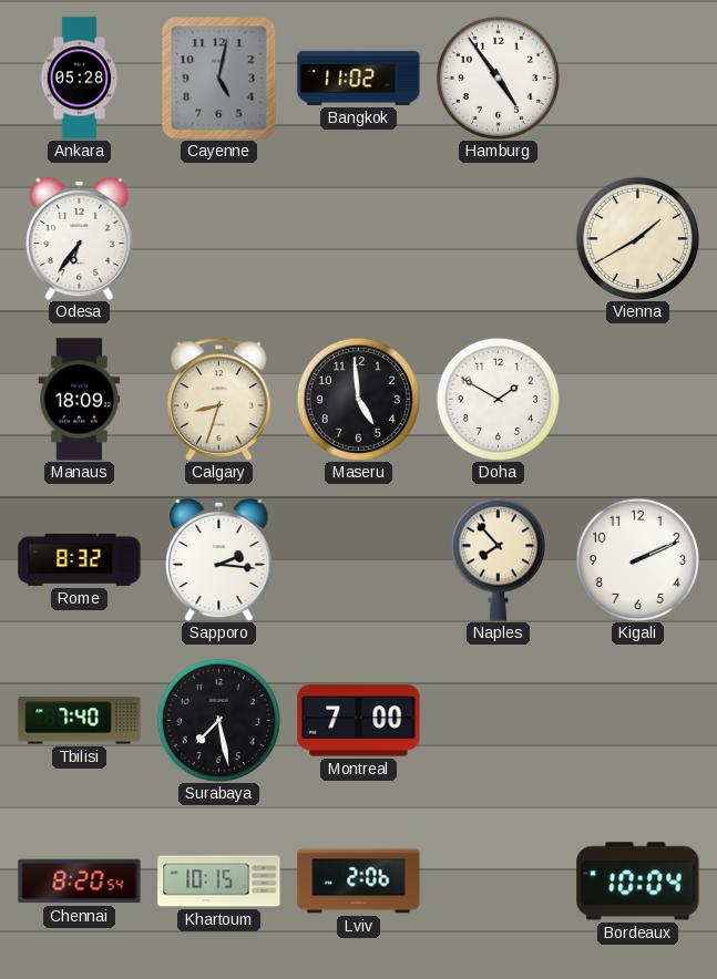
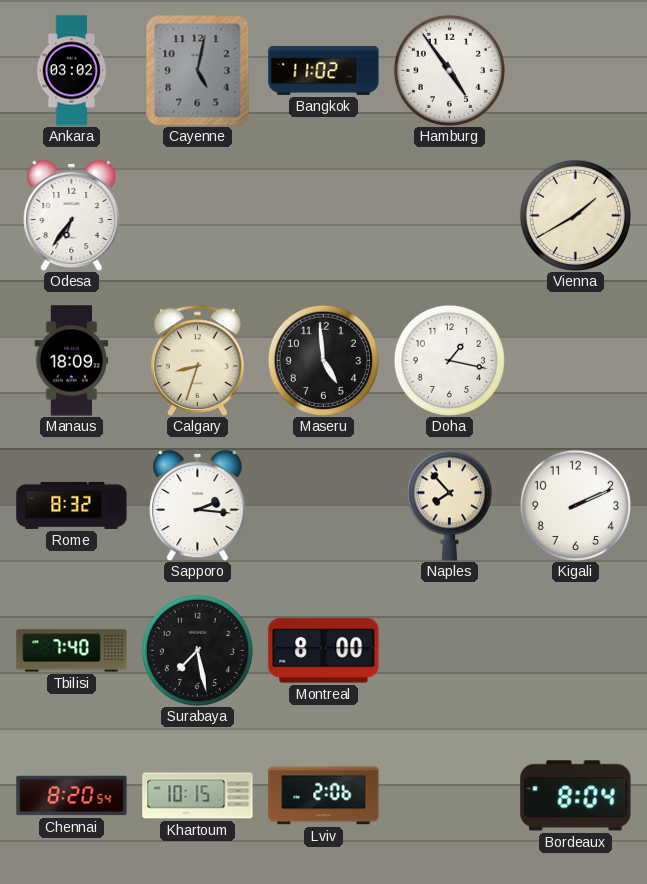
Ankara: 05:28 -> 03:02
Doha: 1:50 -> 1:17
Montreal: 7:00 -> 8:00
Bordeaux: 10:04 -> 8:04
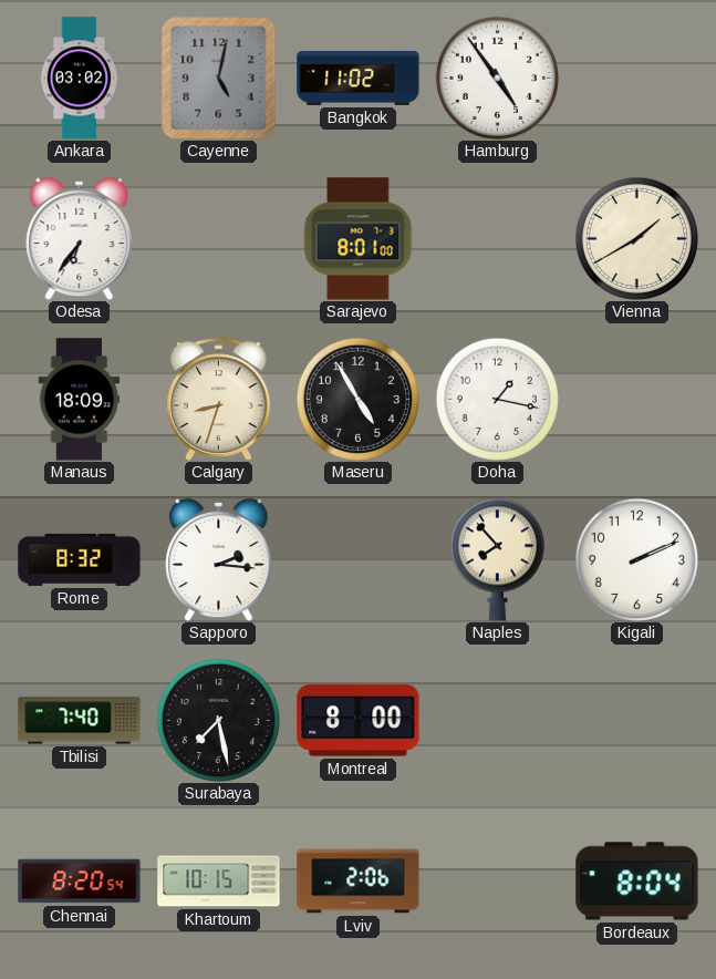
Sarajevo: none -> 8:01
Maseru: 4:59 -> 4:55
